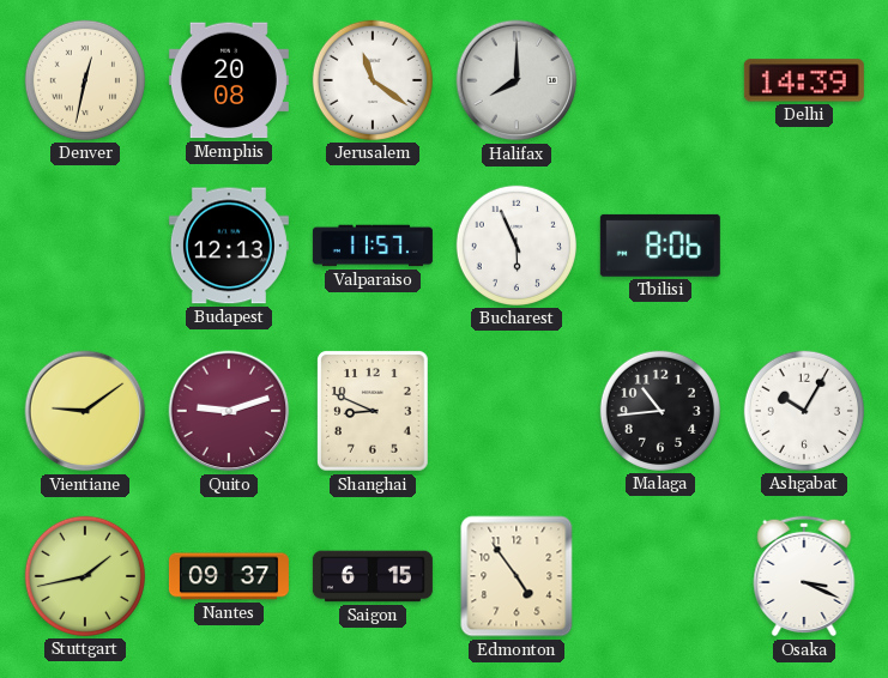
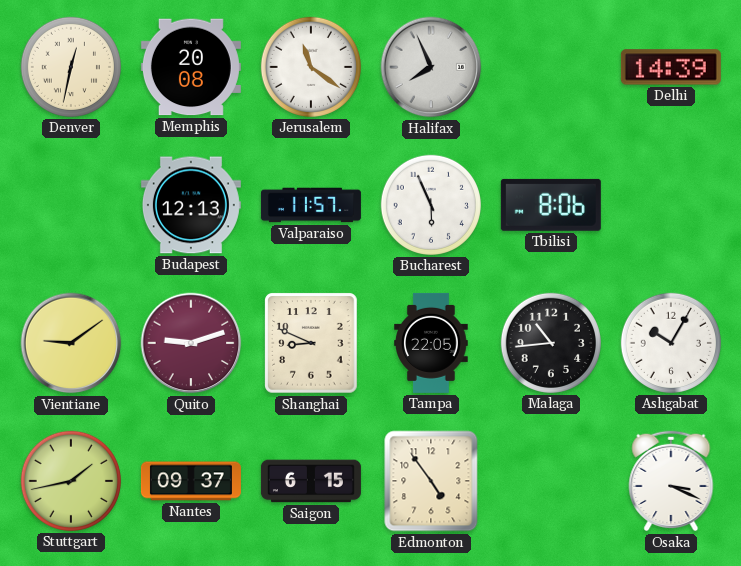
Halifax: 8:00 -> 7:56
Tampa: none -> 22:05
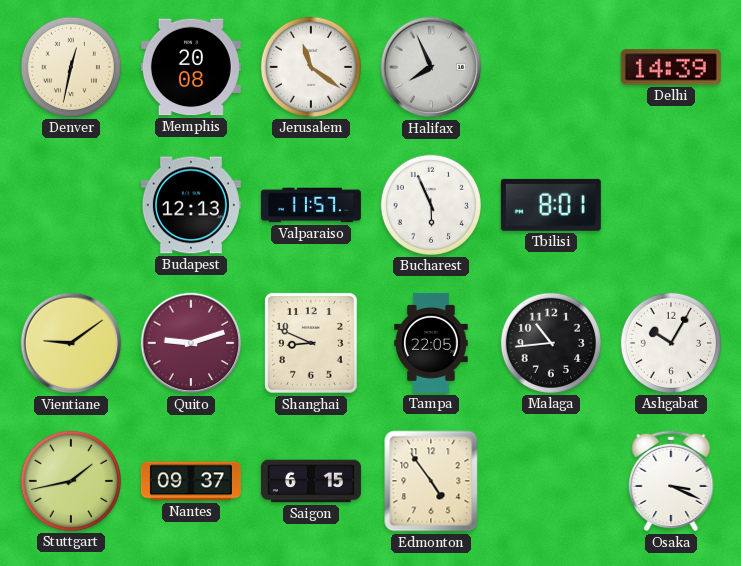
Tbilisi: 8:06 -> 8:01
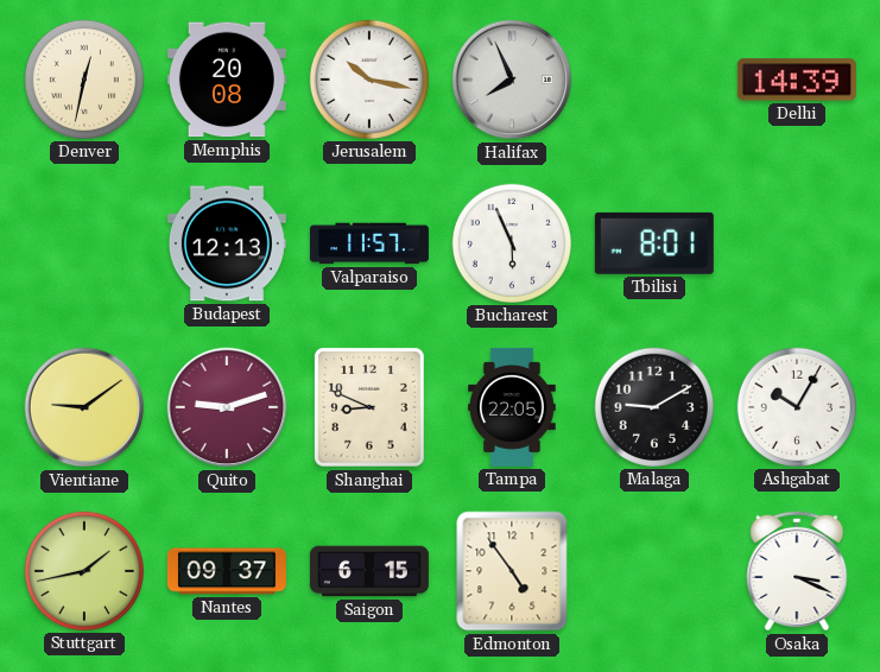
Jerusalem: 11:21 -> 10:17
Malaga: 10:44 -> 9:10
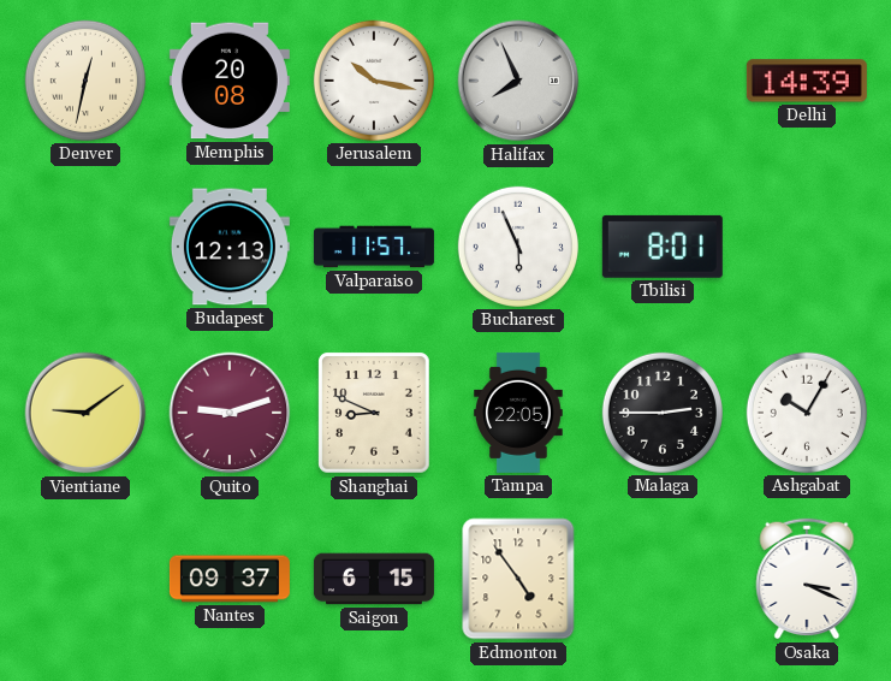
Malaga: 9:10 -> 2:45
Stuttgart: 1:43 -> none
